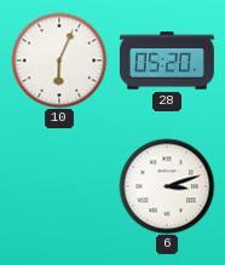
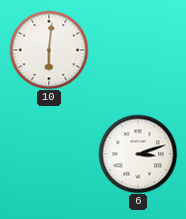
10: 6:04 -> 6:01
28: 05:20 -> none
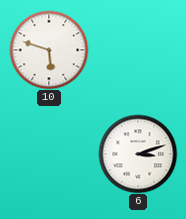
10: 6:01 -> 5:48
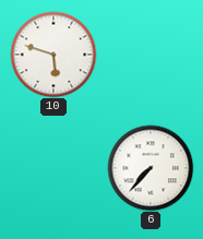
6: 3:12 -> 7:37
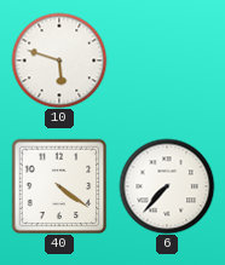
40: none -> 4:21
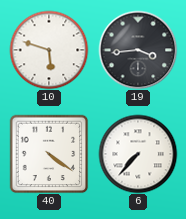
19: none -> 3:44
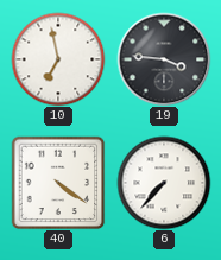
10: 5:48 -> 6:58
19: 3:44 -> 3:46
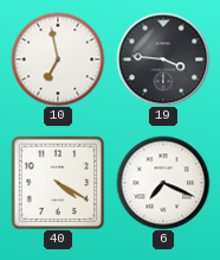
40: 4:21 -> 4:20
6: 7:37 -> 7:19
